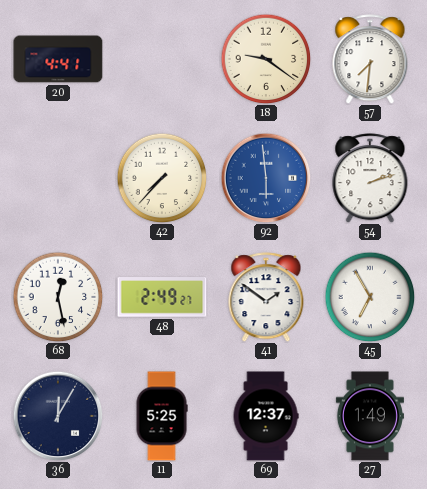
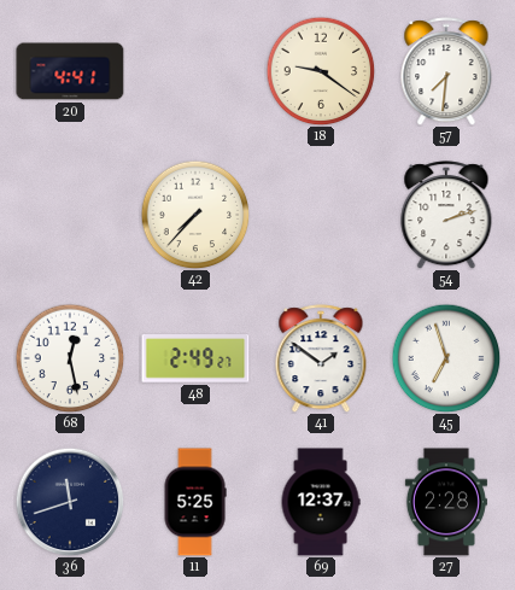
92: 5:59 -> none
45: 6:55 -> 6:57
36: 12:05 -> 11:42
27: 1:49 -> 2:28
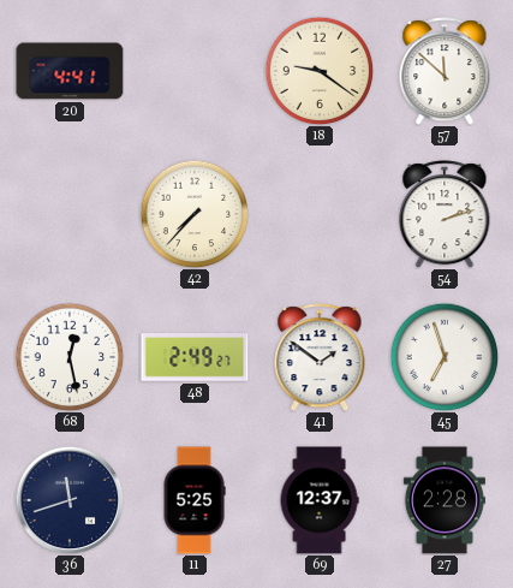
57: 7:31 -> 11:52
